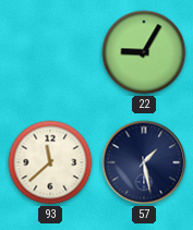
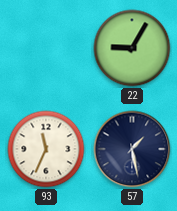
93: 11:38 -> 11:34
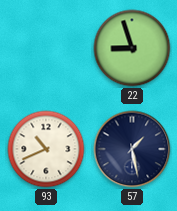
22: 9:05 -> 8:57
93: 11:34 -> 10:41
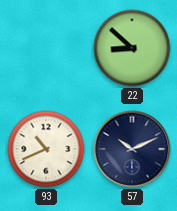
22: 8:57 -> 8:52
57: 1:28 -> 10:11
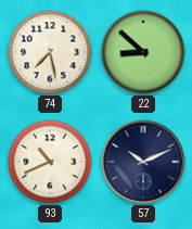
74: none -> 7:28
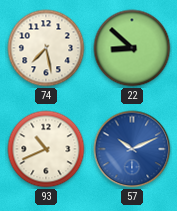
57 dial: navy -> blue
